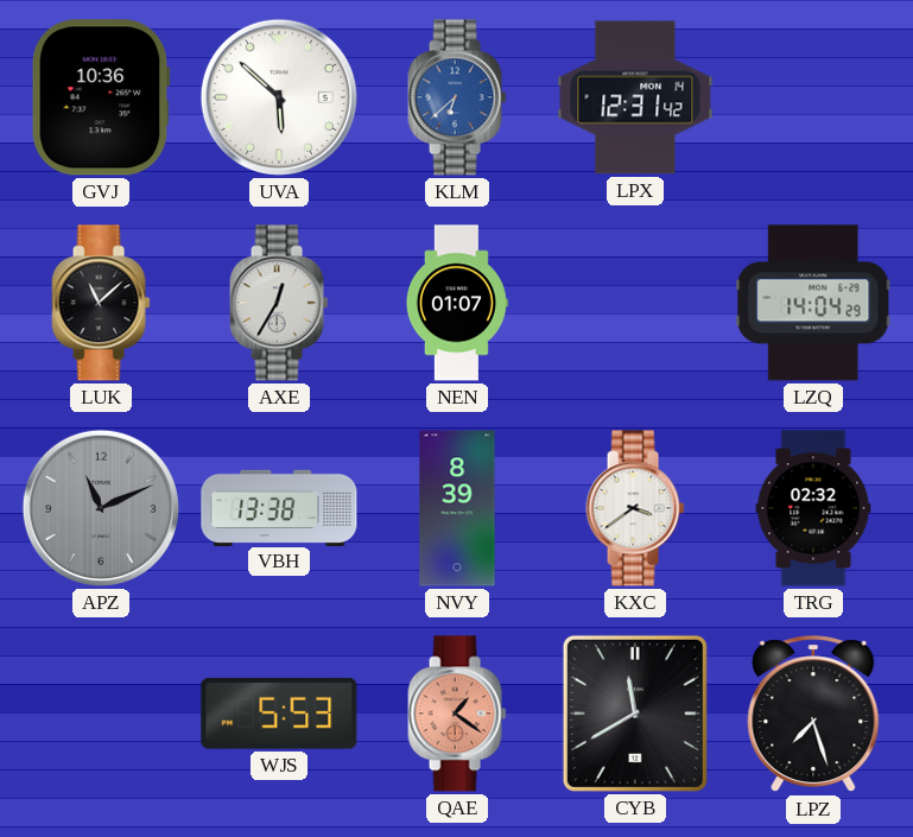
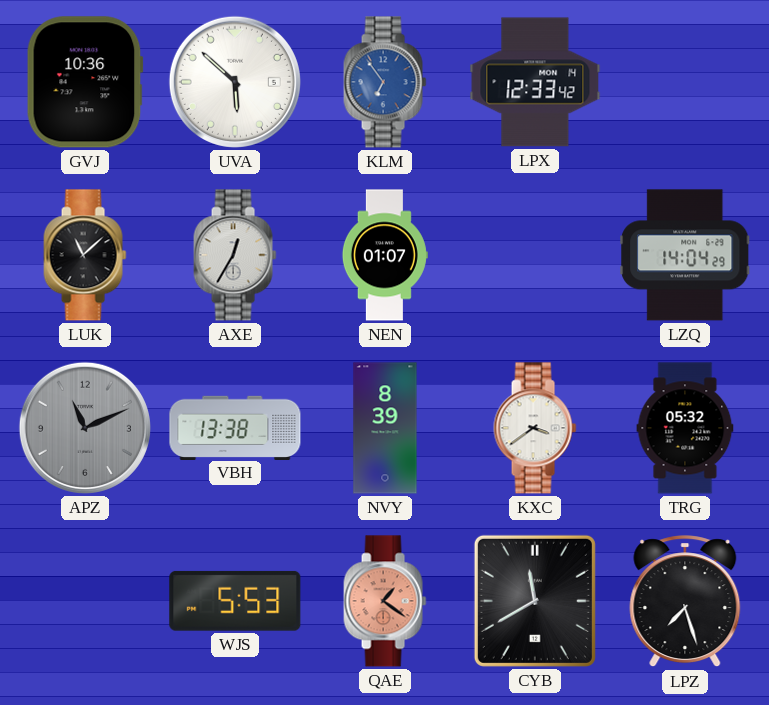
KLM: 6:38 -> 6:54
LPX: 12:31 -> 12:33
TRG: 02:32 -> 05:32
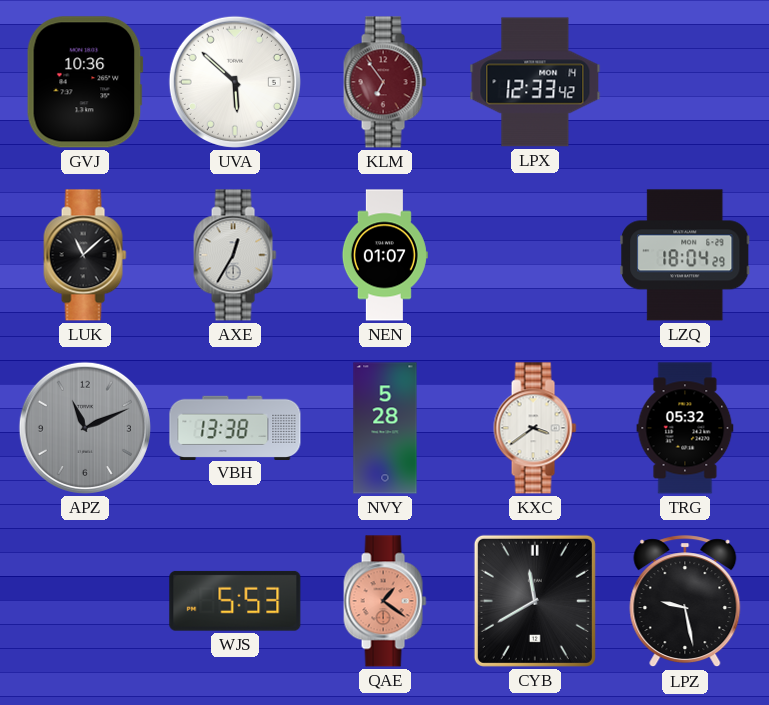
KLM dial: blue -> burgundy
LZQ: 14:04 -> 18:04
NVY: 8:39 -> 5:28
LPZ: 7:27 -> 9:28
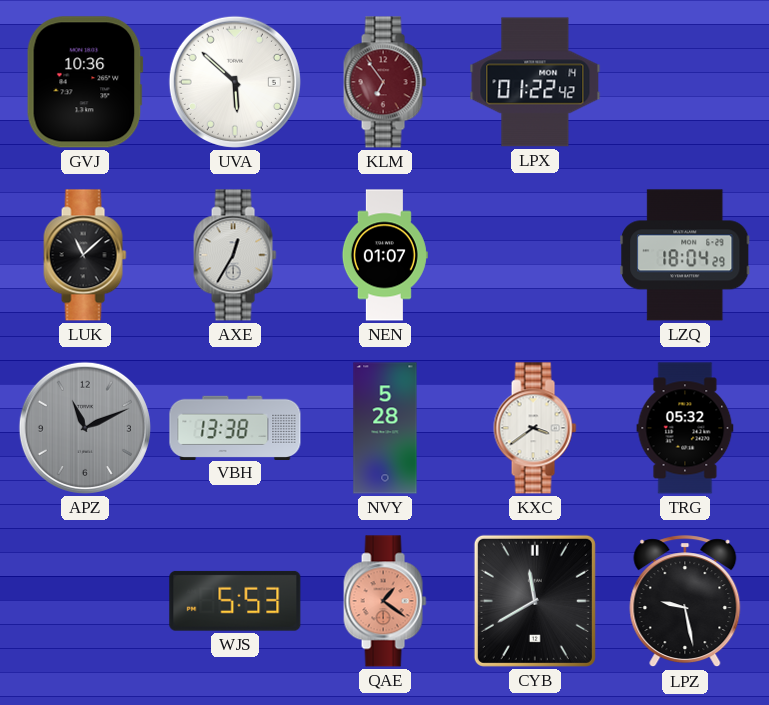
LPX: 12:33 -> 01:22
